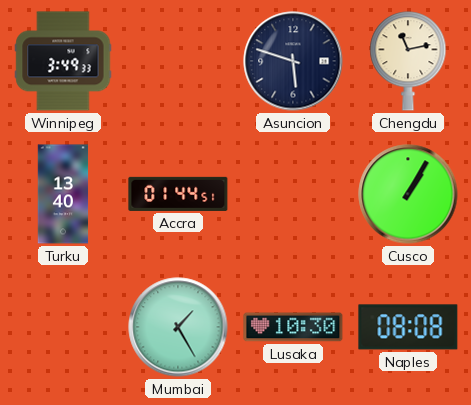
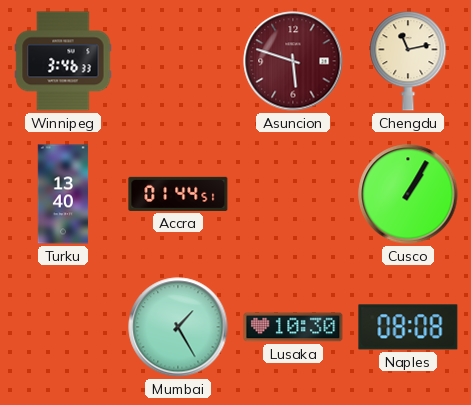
Winnipeg: 3:49 -> 3:46
Asuncion dial: navy -> burgundy
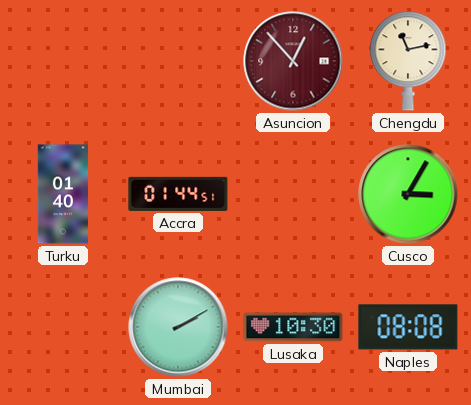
Winnipeg: 3:46 -> none
Asuncion: 5:48 -> 12:53
Turku: 13:40 -> 01:40
Cusco: 1:05 -> 3:05
Mumbai: 1:25 -> 2:10
